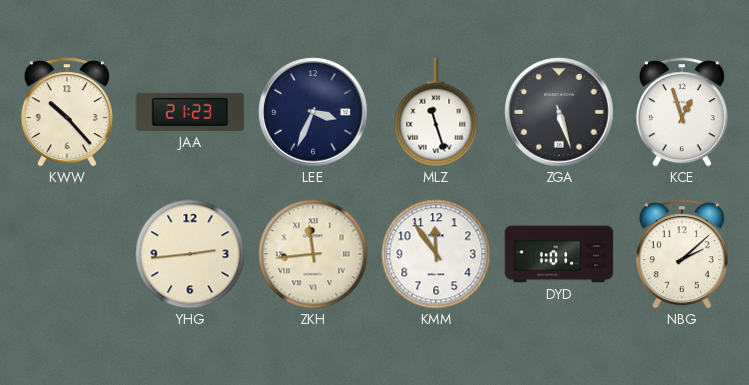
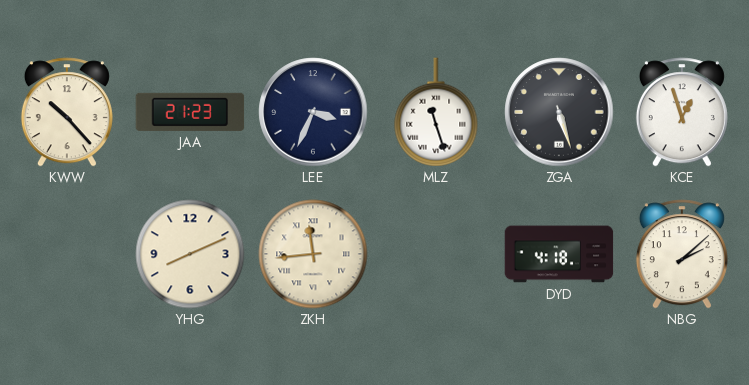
YHG: 2:44 -> 8:11
KMM: 11:54 -> none
DYD: 1:01 -> 4:18
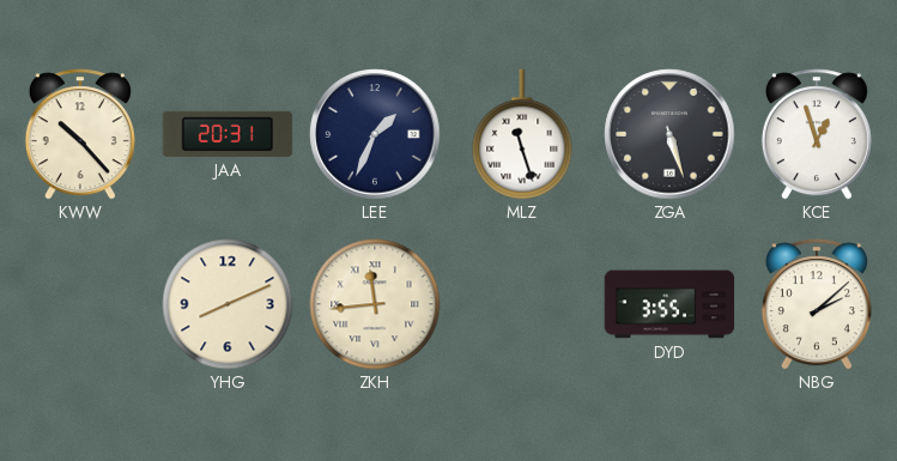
JAA: 21:23 -> 20:31
LEE: 3:34 -> 1:34
DYD: 4:18 -> 3:55
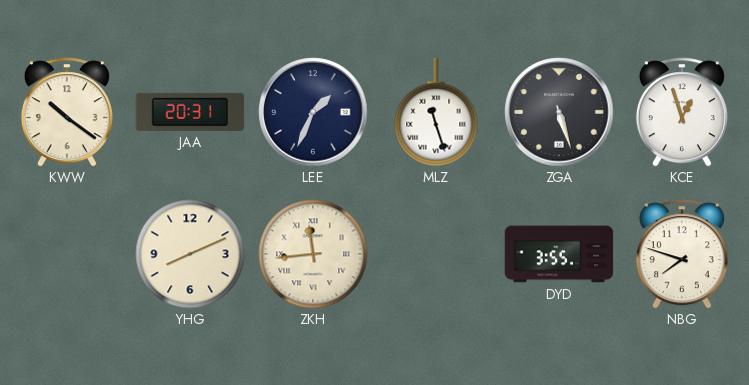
KWW: 10:23 -> 10:21
NBG: 2:08 -> 7:48
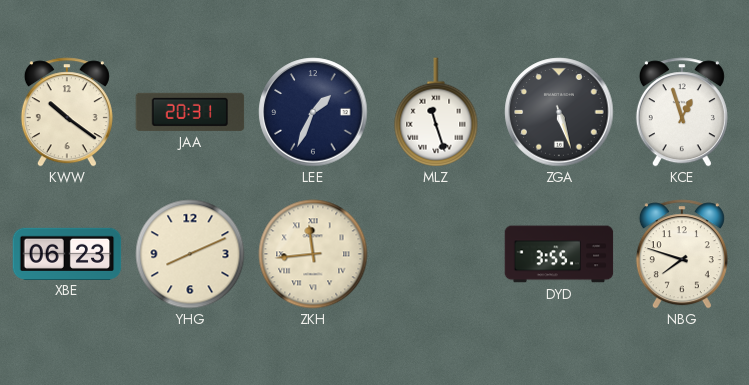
XBE: none -> 06:23
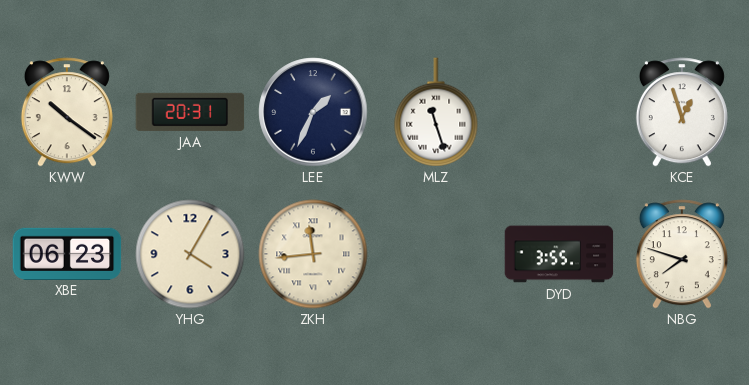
ZGA: 5:27 -> none
YHG: 8:11 -> 4:05
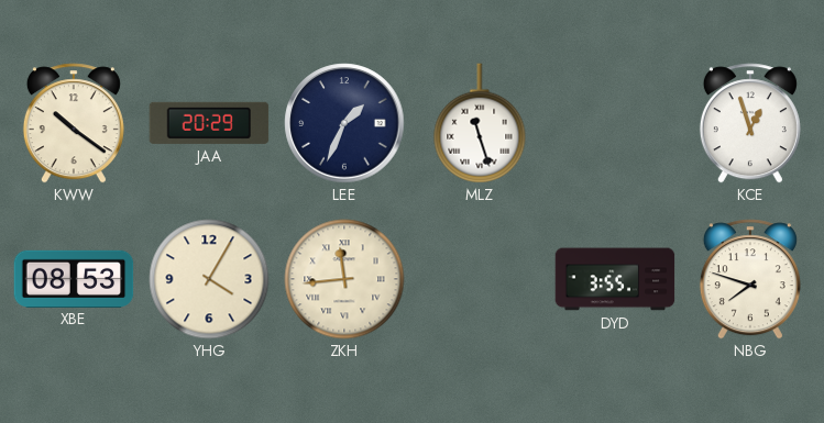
JAA: 20:31 -> 20:29
XBE: 06:23 -> 08:53
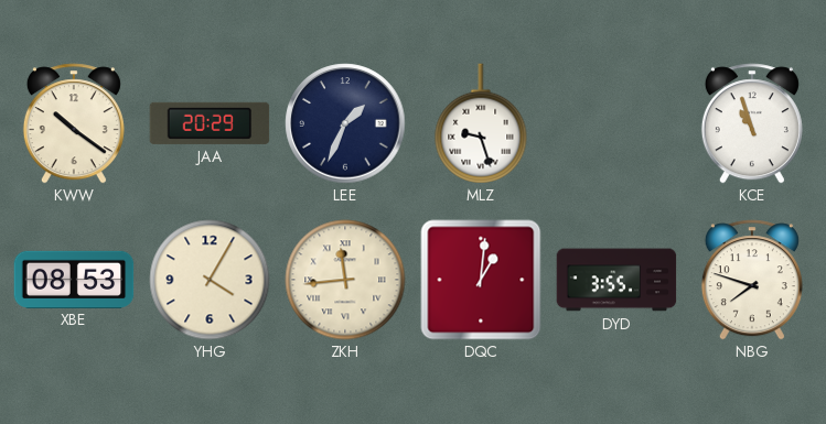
MLZ: 11:27 -> 9:27
KCE: 12:57 -> 10:57
DQC: none -> 1:01
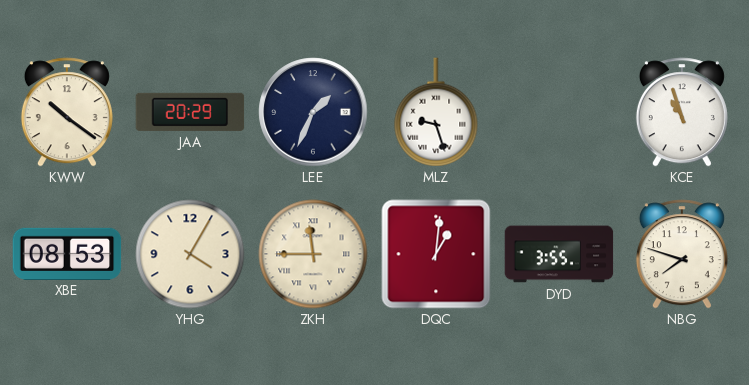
ZKH: 11:44 -> 11:45
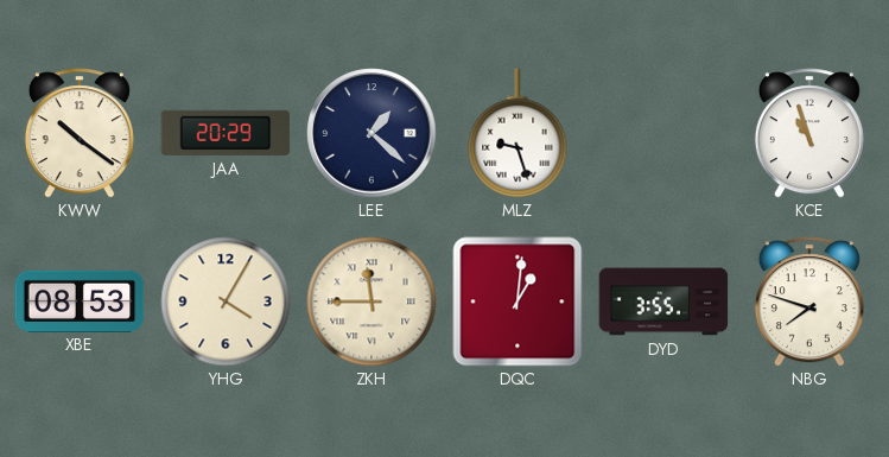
LEE: 1:34 -> 1:22
